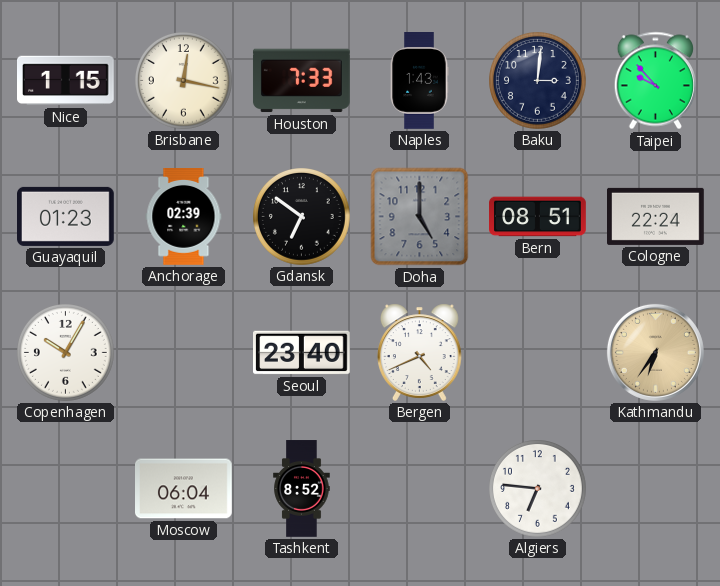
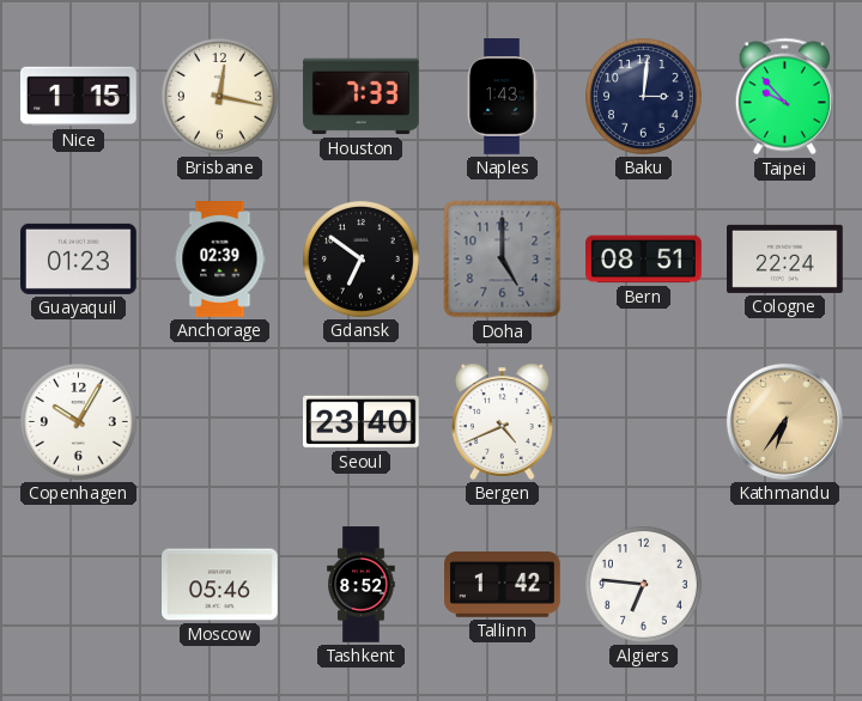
Moscow: 06:04 -> 05:46
Tallinn: none -> 1:42
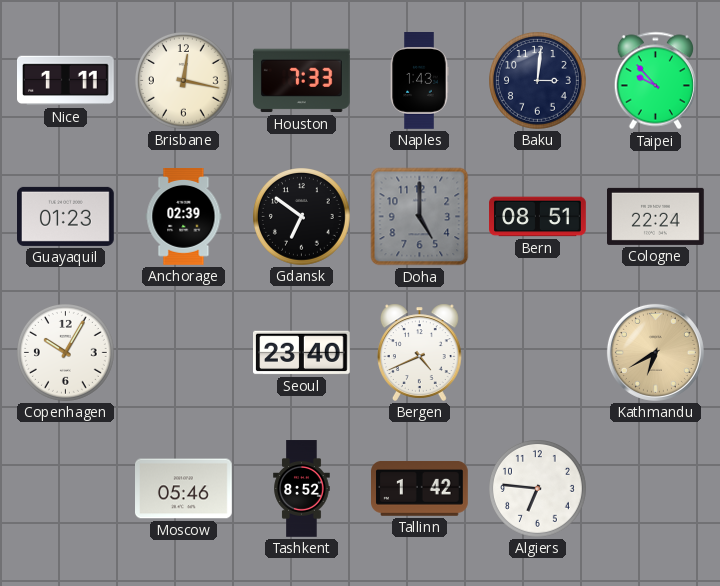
Nice: 1:15 -> 1:11
Kathmandu: 6:36 -> 6:40
